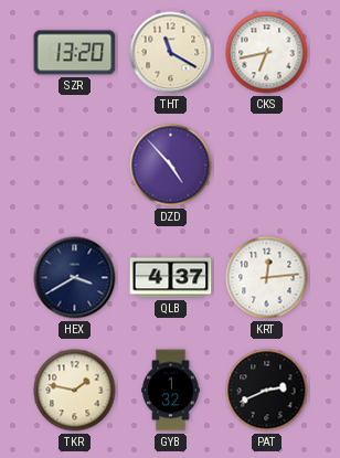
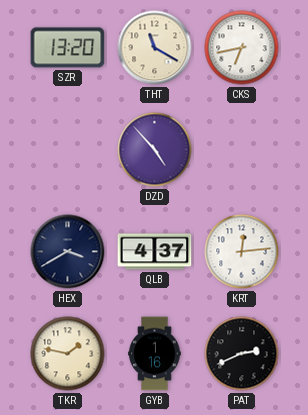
GYB: 1:32 -> 1:16
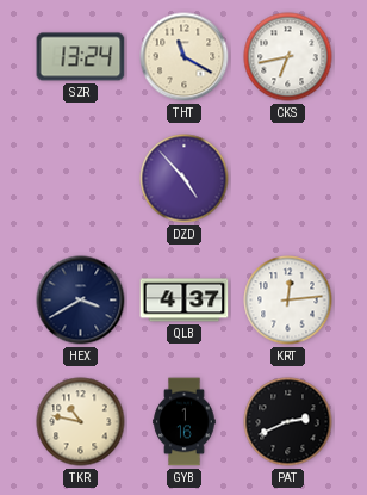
SZR: 13:20 -> 13:24
TKR: 1:47 -> 10:47
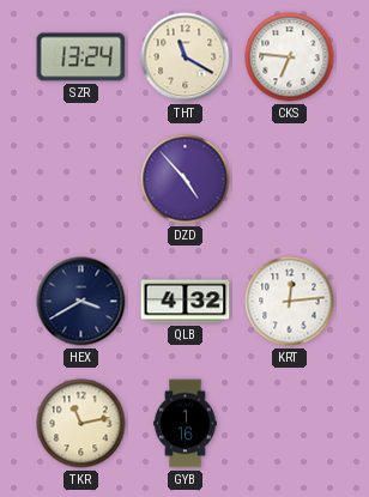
CKS: 6:43 -> 6:46
QLB: 4:37 -> 4:32
TKR: 10:47 -> 11:13
PAT: 2:41 -> none
